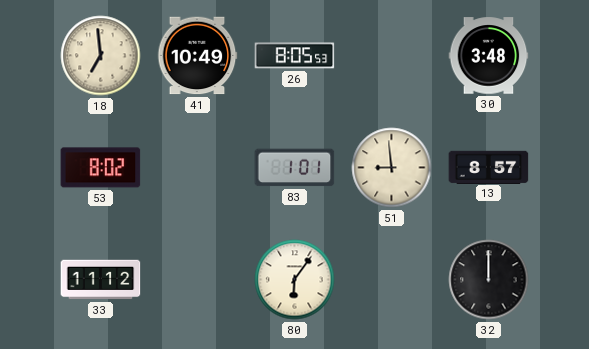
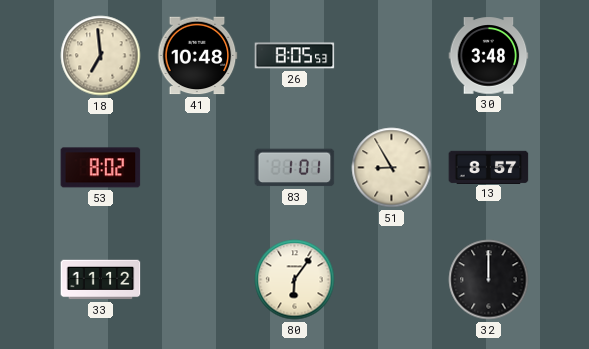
41: 10:49 -> 10:48
51: 8:59 -> 8:55
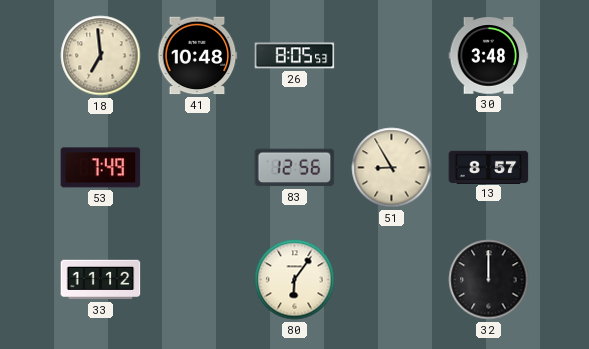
53: 8:02 -> 7:49
83: 1:01 -> 12:56
